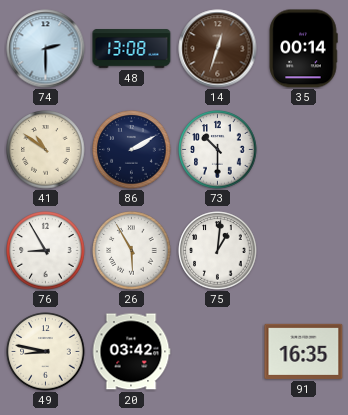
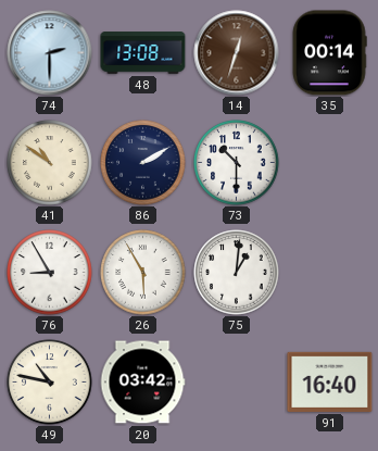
49: 8:47 -> 10:47
91: 16:35 -> 16:40
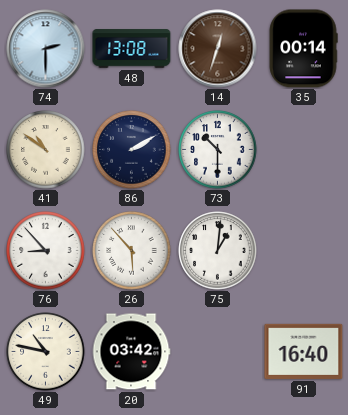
76: 8:55 -> 8:53
26: 5:55 -> 5:53
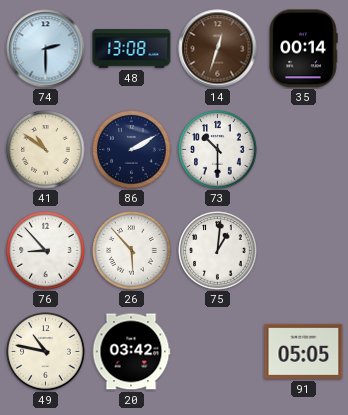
91: 16:40 -> 05:05
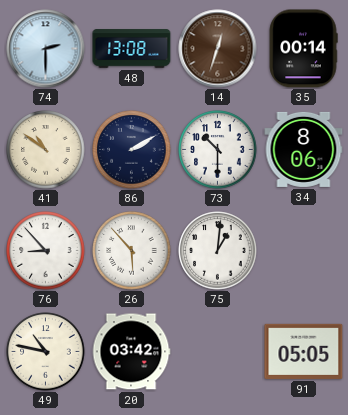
34: none -> 8:06
